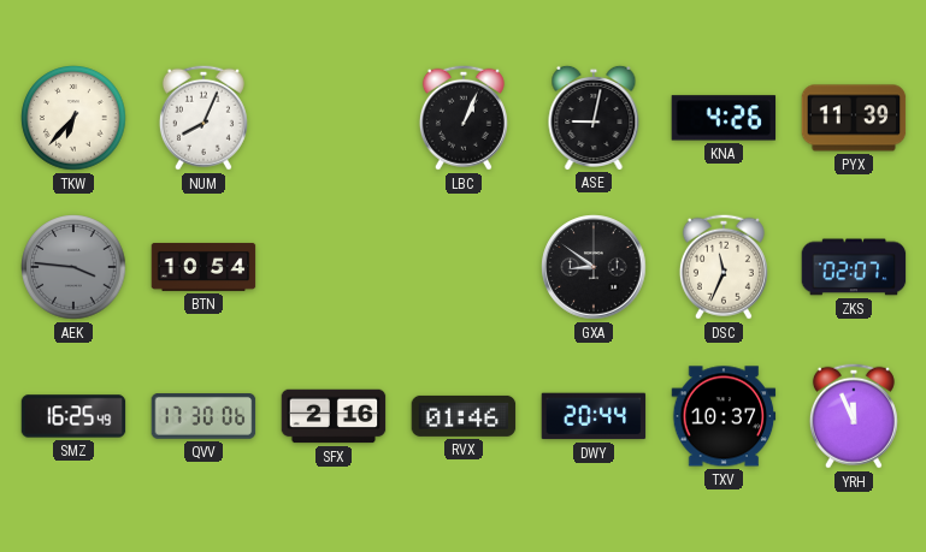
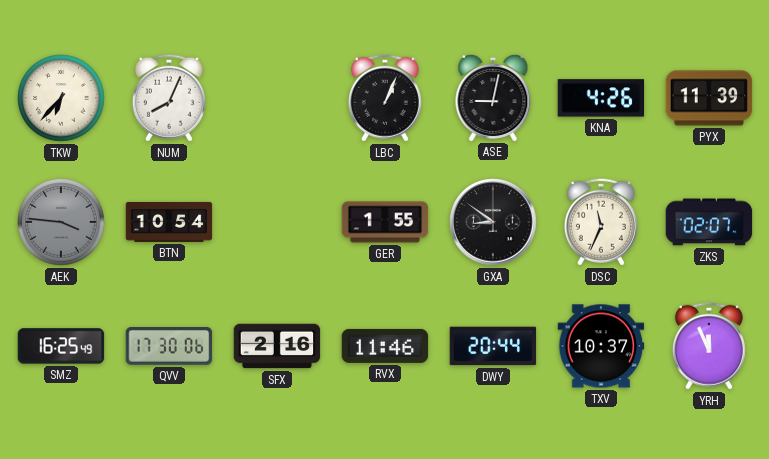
GER: none -> 1:55
RVX: 01:46 -> 11:46
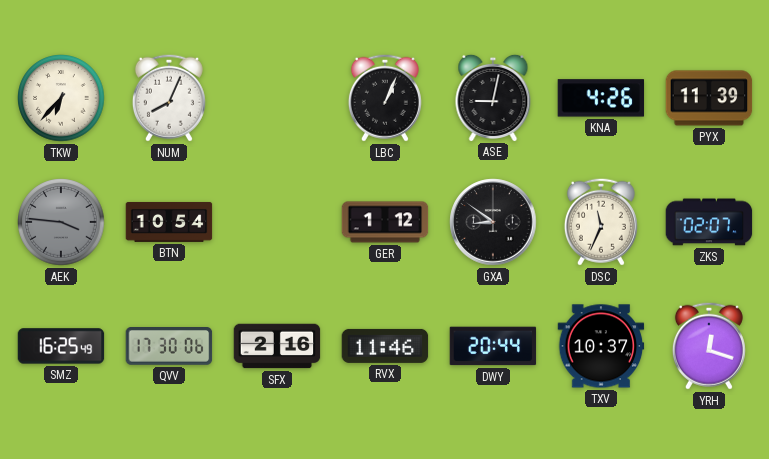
GER: 1:55 -> 1:12
YRH: 11:56 -> 12:18
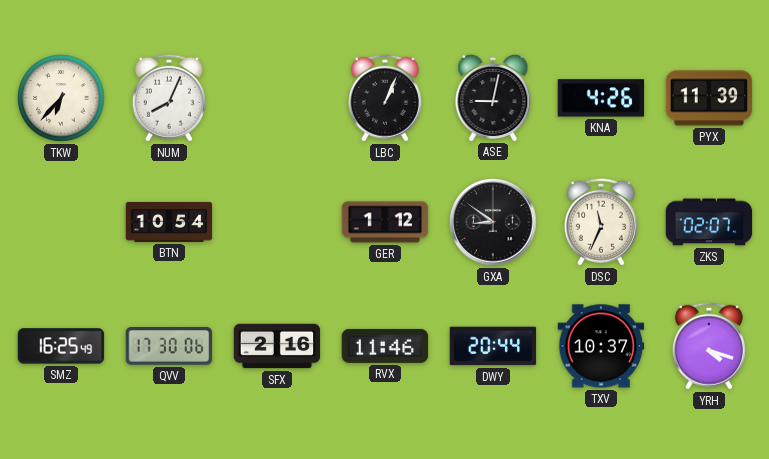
AEK: 3:46 -> none
YRH: 12:18 -> 4:18
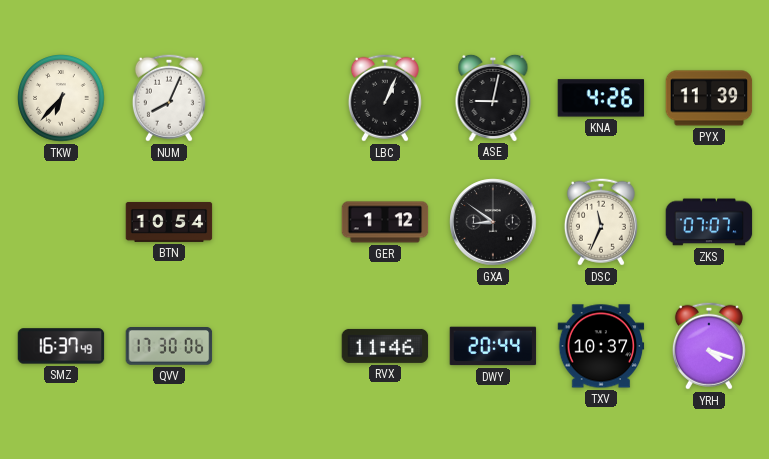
ZKS: 02:07 -> 07:07
SMZ: 16:25 -> 16:37
SFX: 2:16 -> none
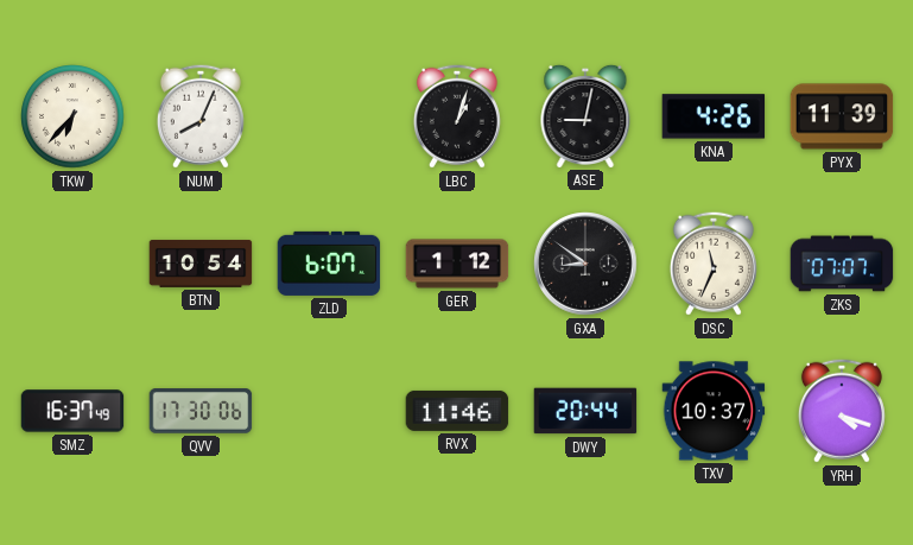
LBC: 1:04 -> 1:03
ZLD: none -> 6:07
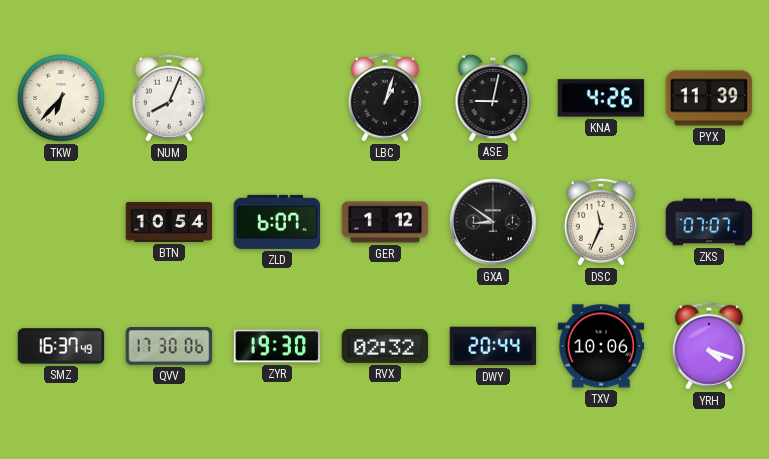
ZYR: none -> 19:30
RVX: 11:46 -> 02:32
TXV: 10:37 -> 10:06
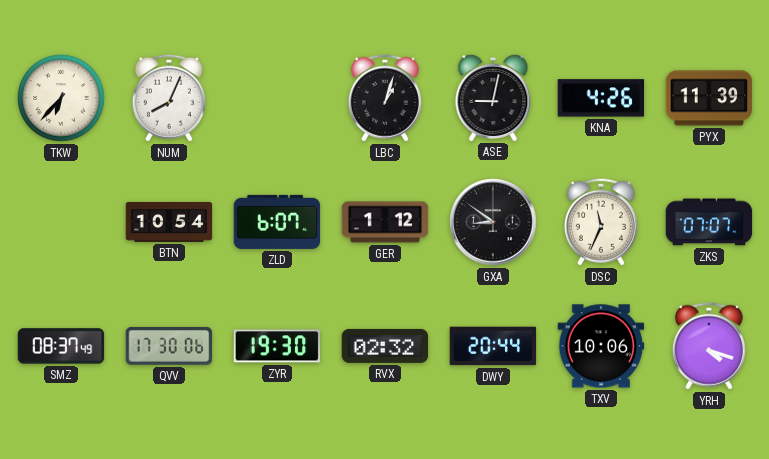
SMZ: 16:37 -> 08:37
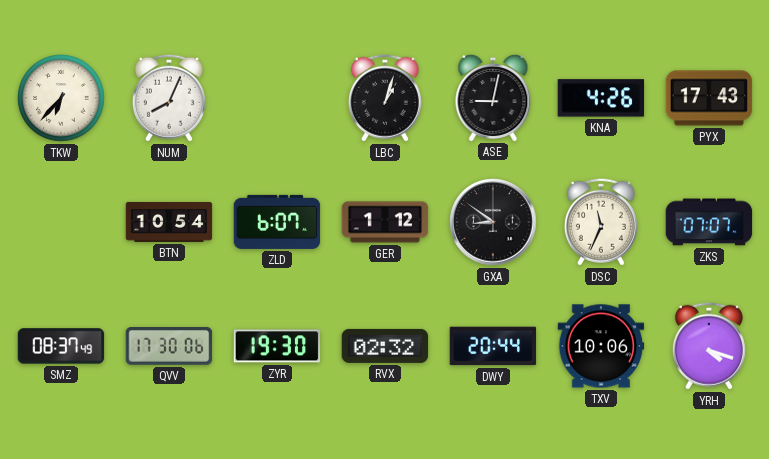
PYX: 11:39 -> 17:43
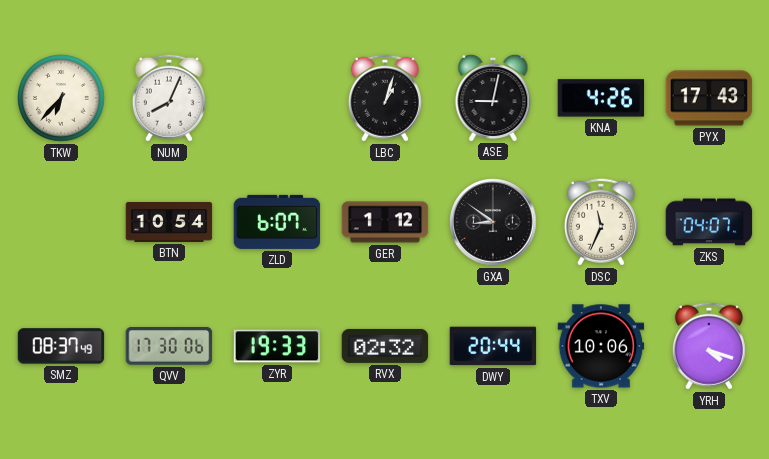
ZKS: 07:07 -> 04:07
ZYR: 19:30 -> 19:33
